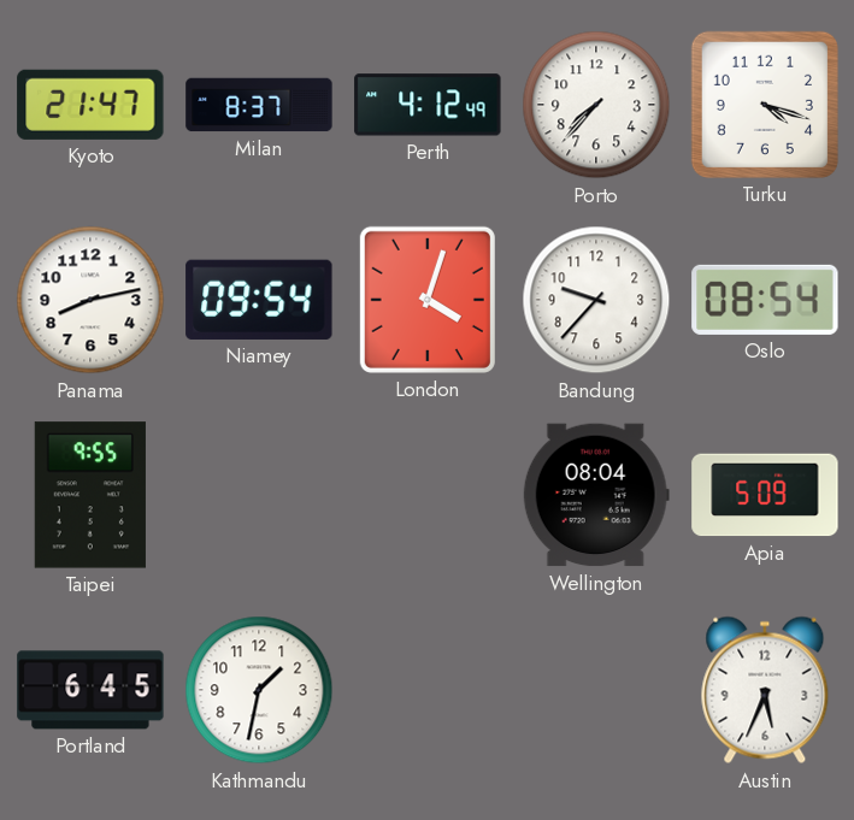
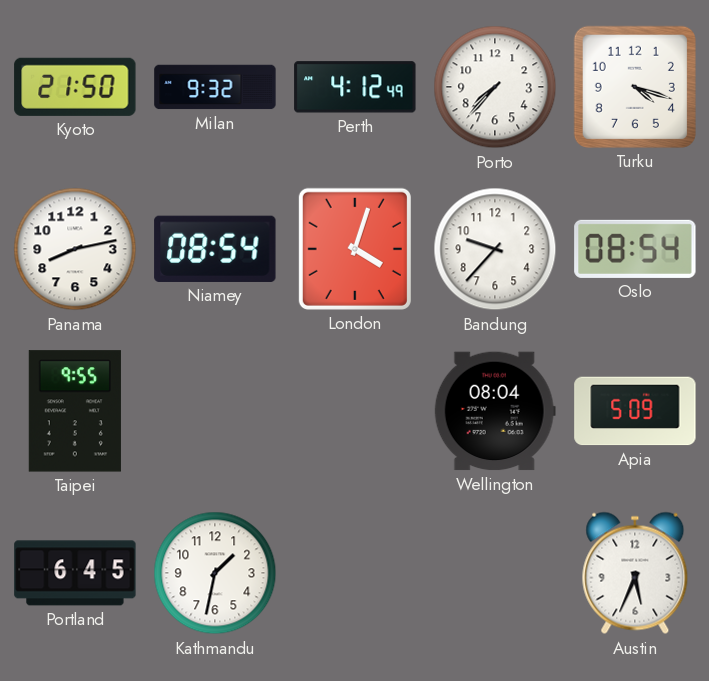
Kyoto: 21:47 -> 21:50
Milan: 8:37 -> 9:32
Niamey: 09:54 -> 08:54
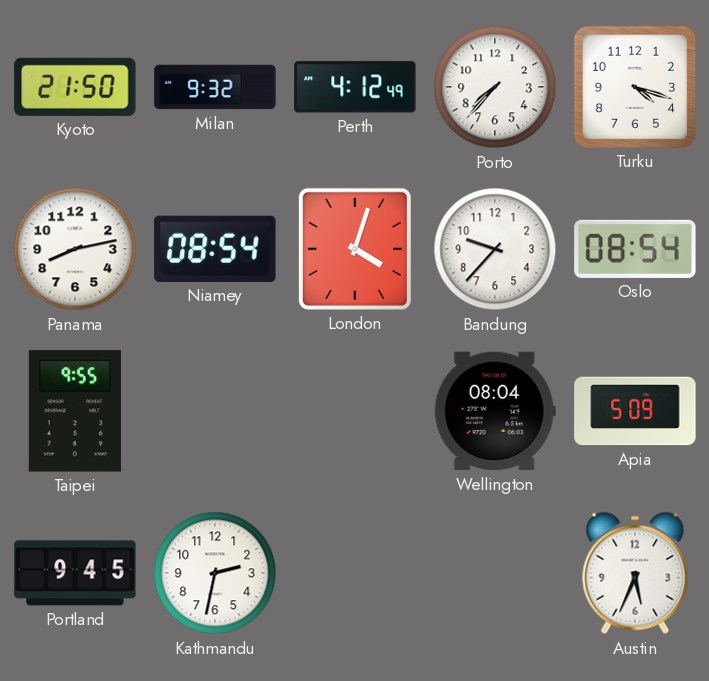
Portland: 6:45 -> 9:45
Kathmandu: 1:32 -> 2:32
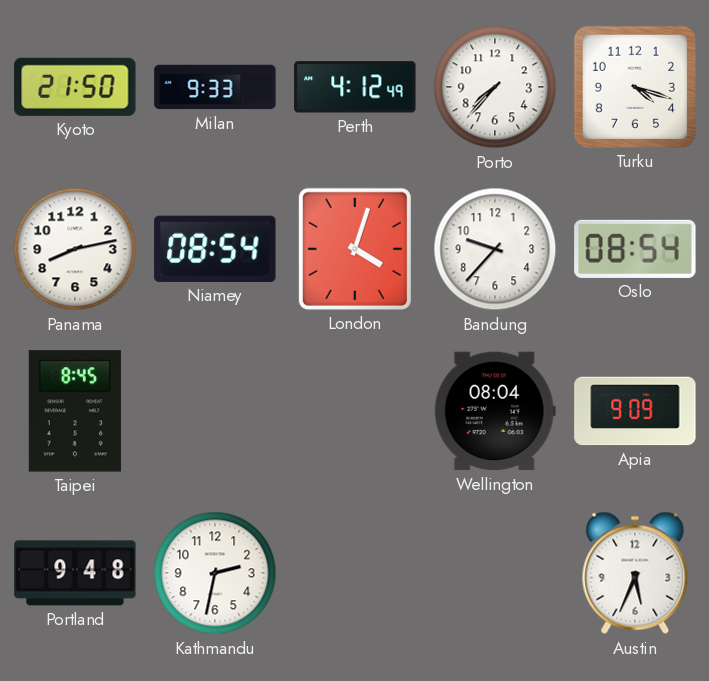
Milan: 9:32 -> 9:33
Taipei: 9:55 -> 8:45
Apia: 5:09 -> 9:09
Portland: 9:45 -> 9:48
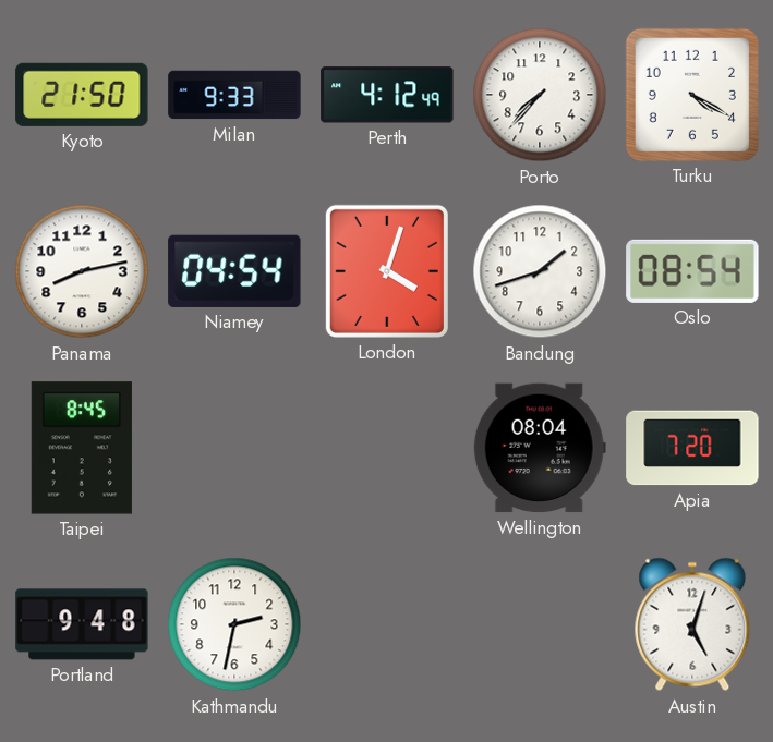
Turku: 4:18 -> 4:20
Niamey: 08:54 -> 04:54
Bandung: 9:37 -> 1:42
Apia: 9:09 -> 7:20
Austin: 5:34 -> 5:03
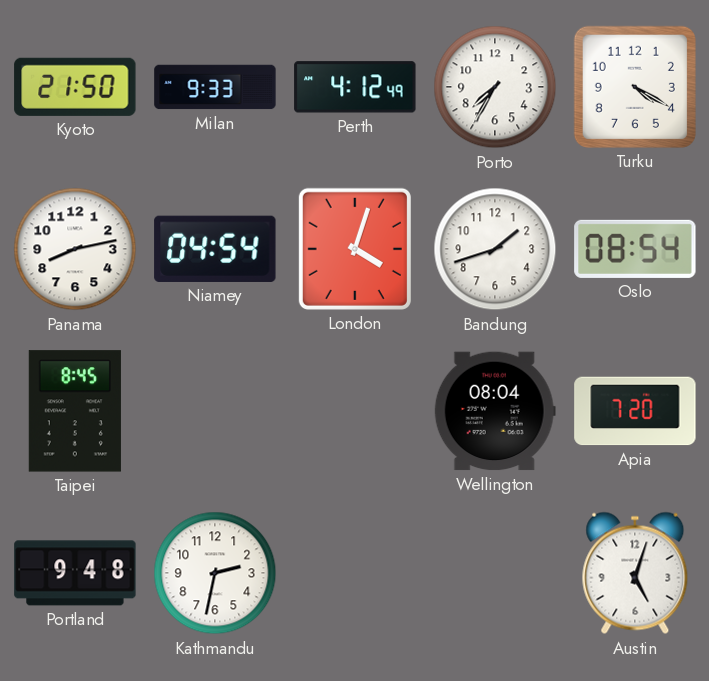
Porto: 7:37 -> 7:35
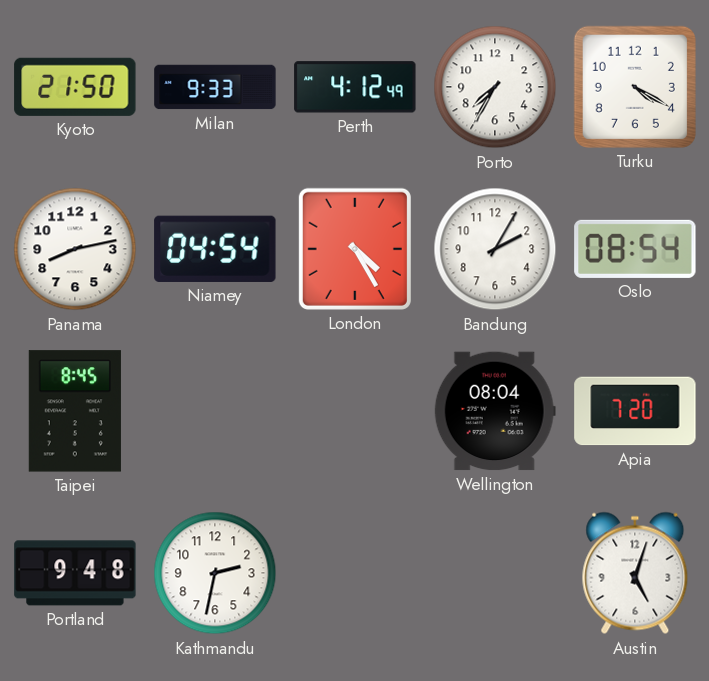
London: 4:03 -> 4:25
Bandung: 1:42 -> 2:05
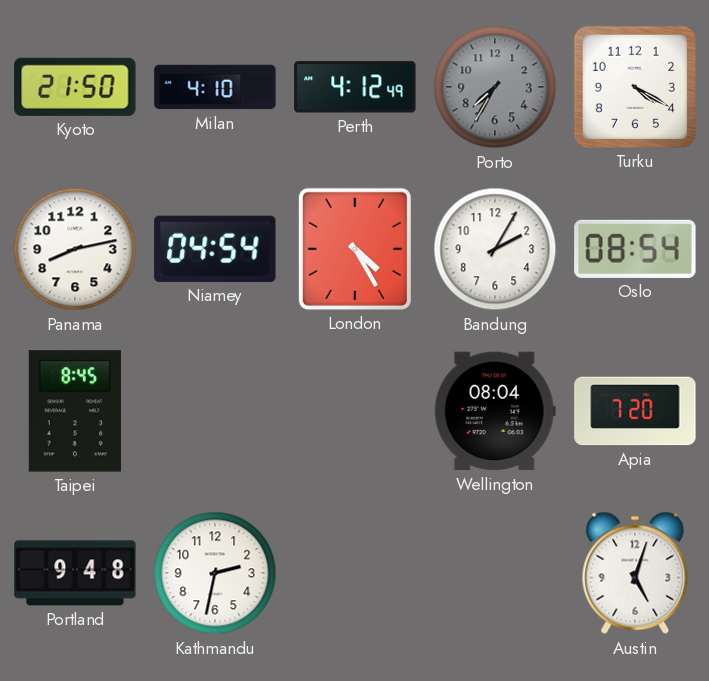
Milan: 9:33 -> 4:10
Porto dial: white -> grey
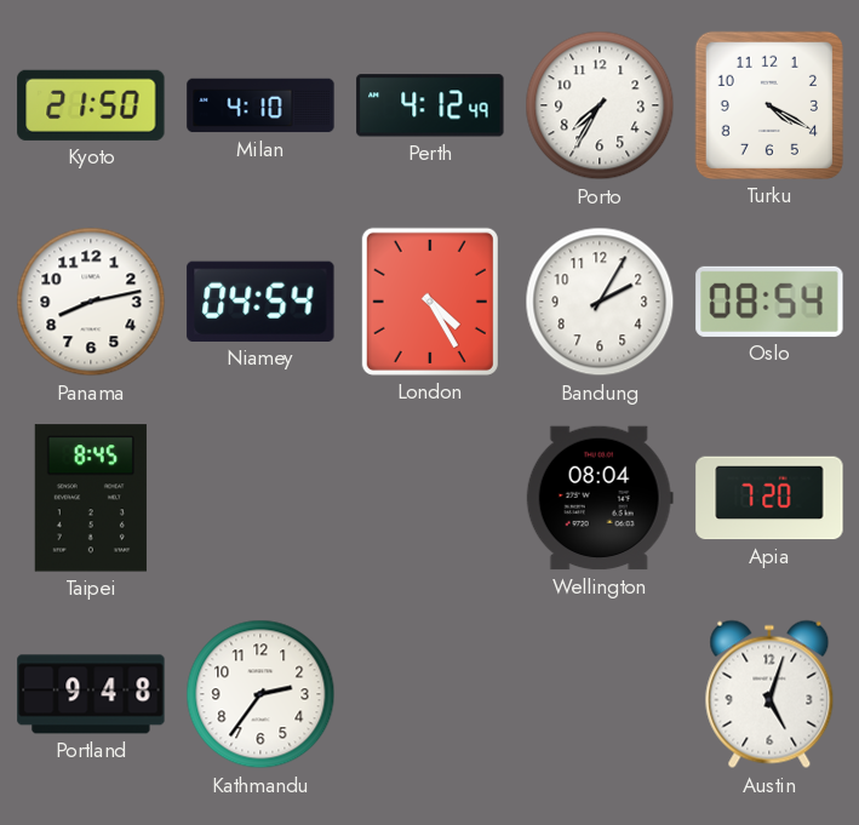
Porto dial: grey -> white
Kathmandu: 2:32 -> 2:36
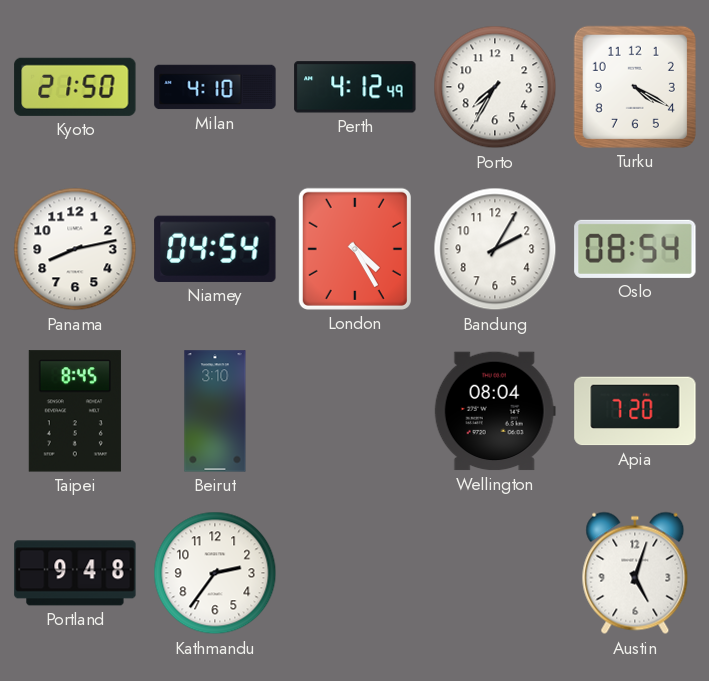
Beirut: none -> 3:10
